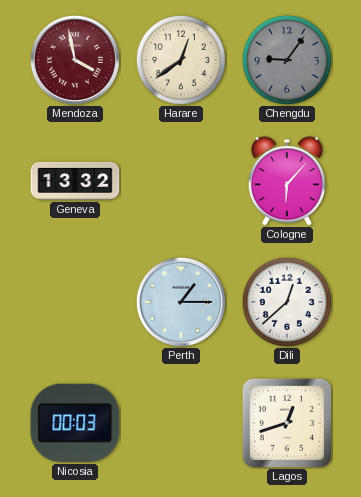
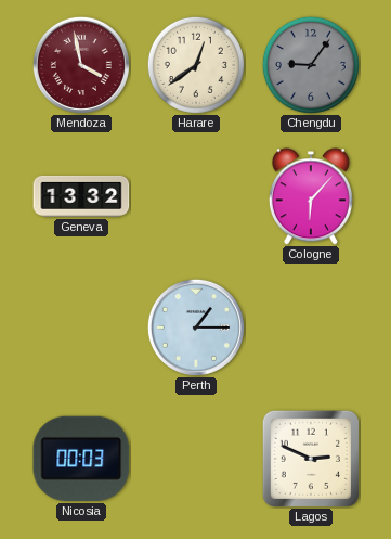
Dili: 12:38 -> none
Lagos: 12:42 -> 2:49
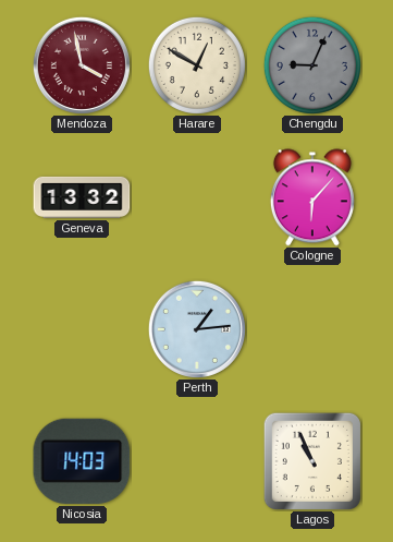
Harare: 12:39 -> 12:50
Chengdu: 9:06 -> 9:04
Perth: 1:15 -> 1:14
Nicosia: 00:03 -> 14:03
Lagos: 2:49 -> 10:56
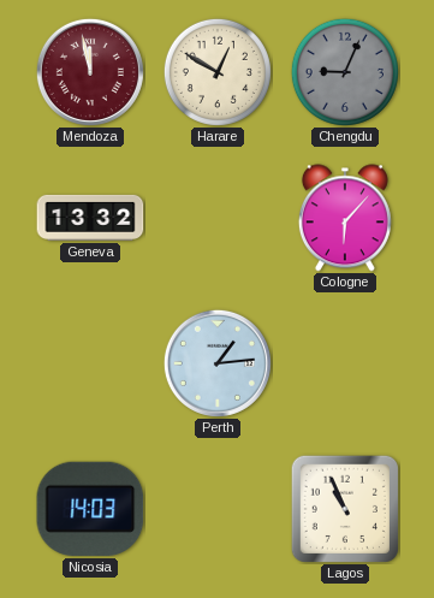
Mendoza: 3:58 -> 11:58
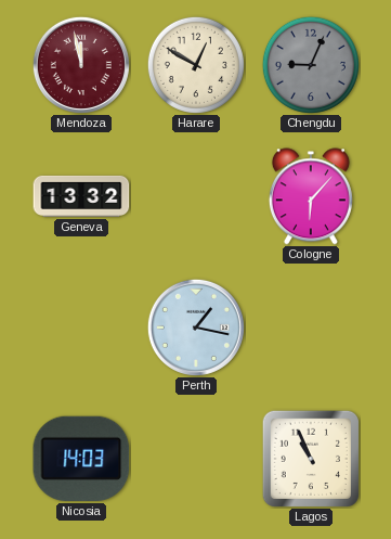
Perth: 1:14 -> 1:17
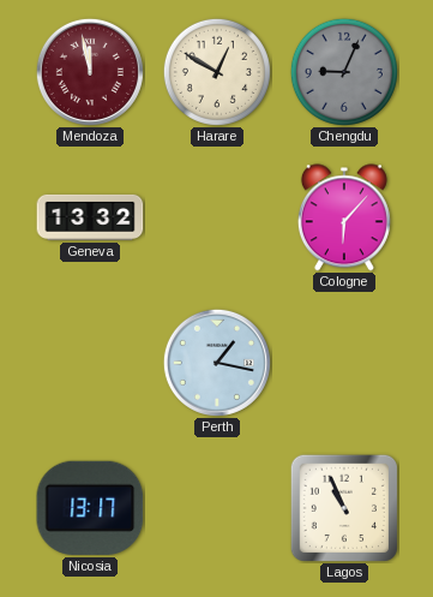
Nicosia: 14:03 -> 13:17
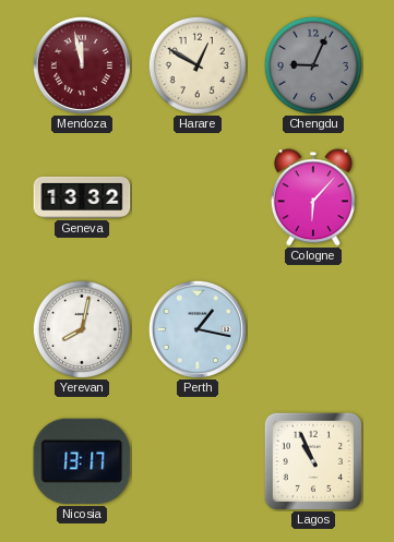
Yerevan: none -> 8:02
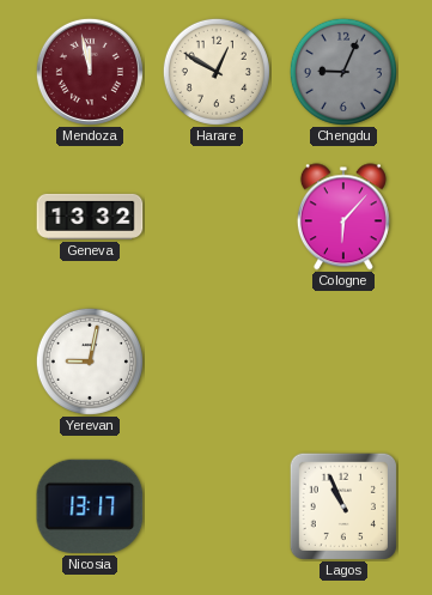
Yerevan: 8:02 -> 9:02
Perth: 1:17 -> none
